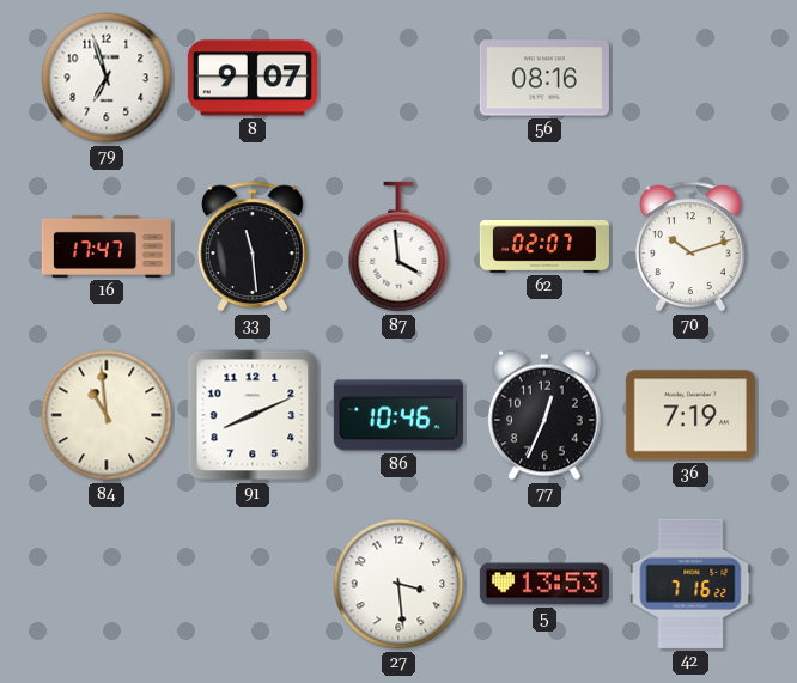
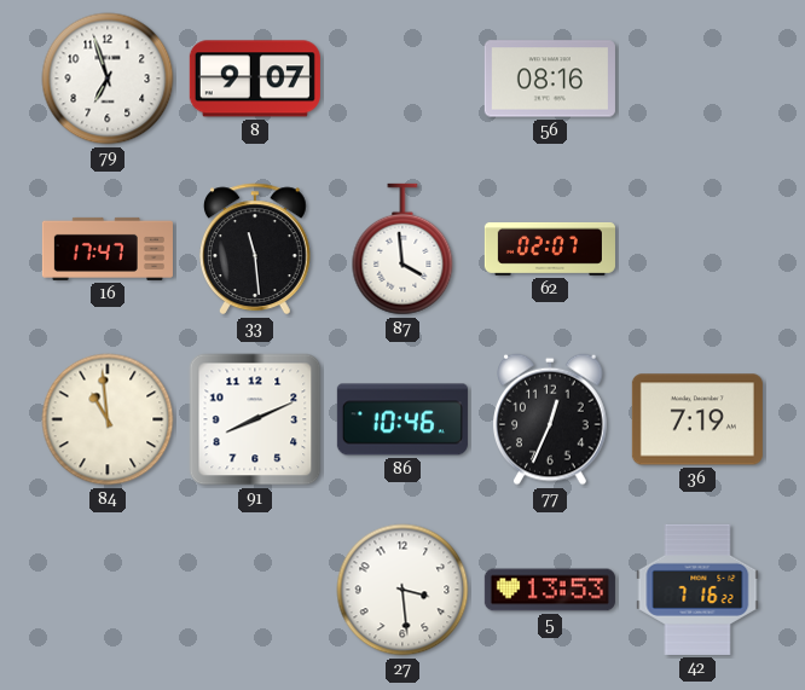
70: 10:12 -> none
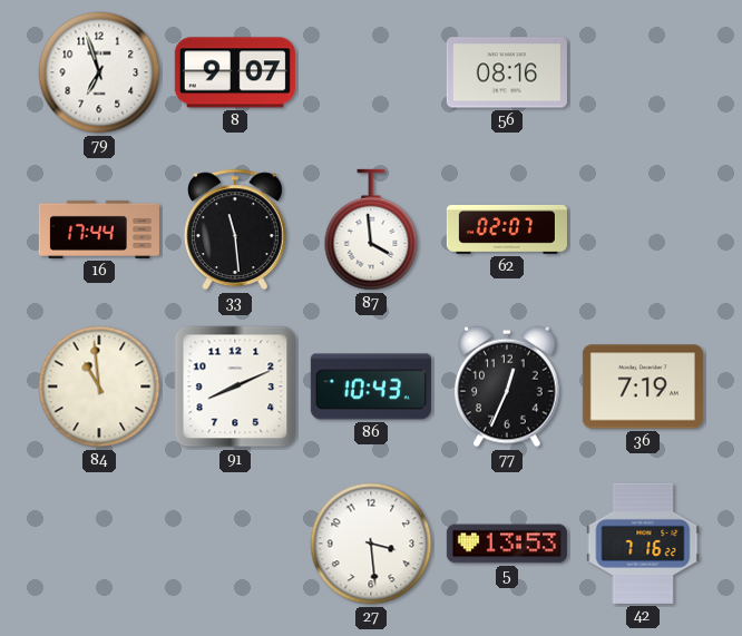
16: 17:47 -> 17:44
86: 10:46 -> 10:43
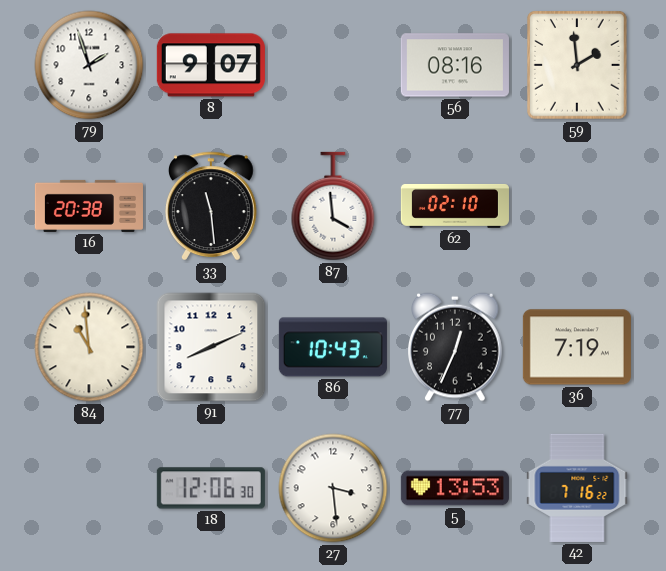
79: 6:57 -> 1:57
59: none -> 1:59
16: 17:44 -> 20:38
62: 02:07 -> 02:10
18: none -> 12:06
